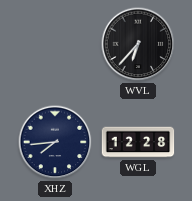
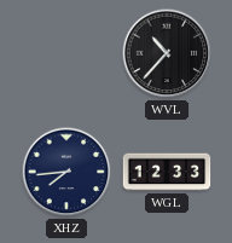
WVL: 6:37 -> 10:37
WGL: 12:28 -> 12:33
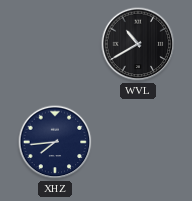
WVL: 10:37 -> 10:40
WGL: 12:33 -> none
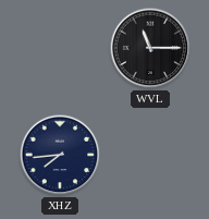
WVL: 10:40 -> 11:15
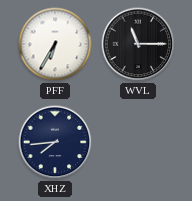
PFF: none -> 6:35
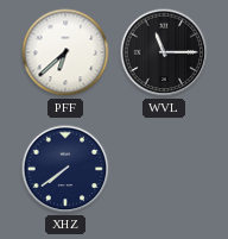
PFF: 6:35 -> 6:38
XHZ: 7:44 -> 7:39
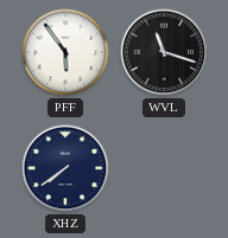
PFF: 6:38 -> 5:54
WVL: 11:15 -> 11:18
